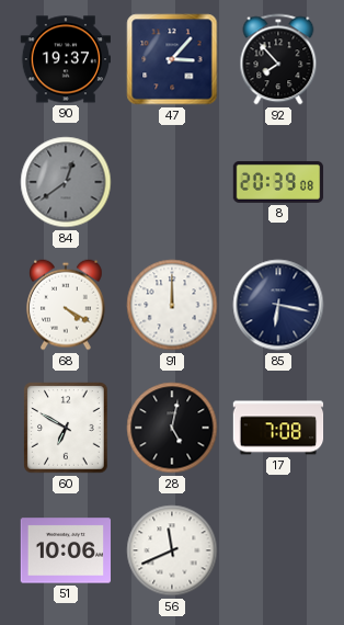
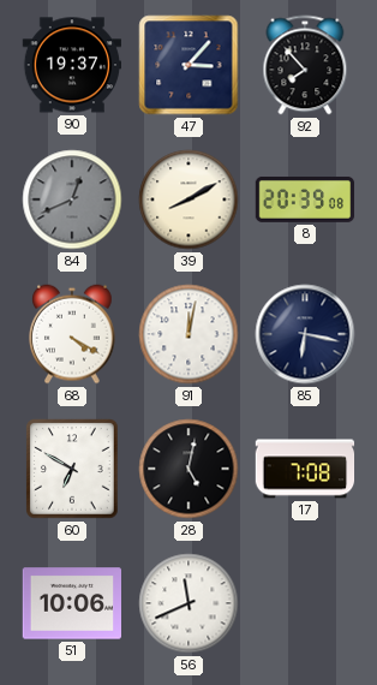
84: 12:39 -> 12:41
39: none -> 8:10
91: 12:00 -> 12:02
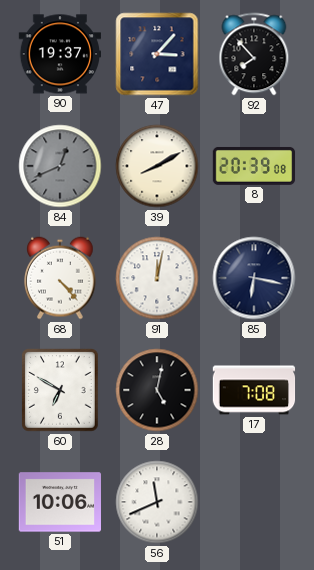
68: 4:20 -> 4:23
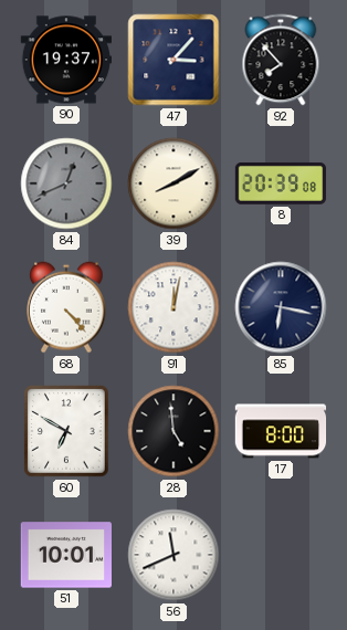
28: 5:02 -> 4:59
17: 7:08 -> 8:00
51: 10:06 -> 10:01
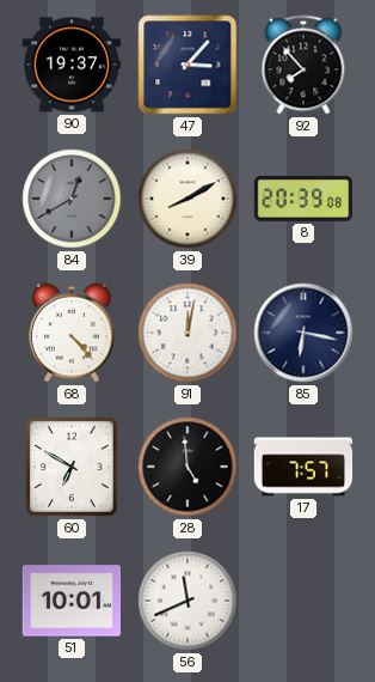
84: 12:41 -> 12:40
17: 8:00 -> 7:57
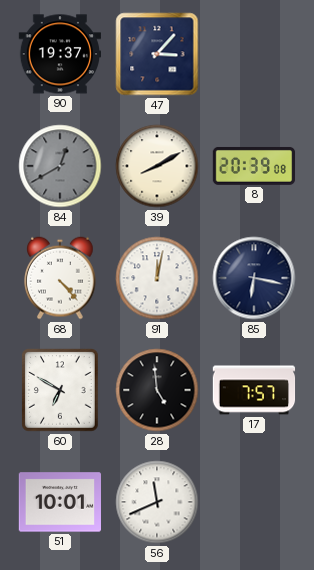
92: 7:53 -> none
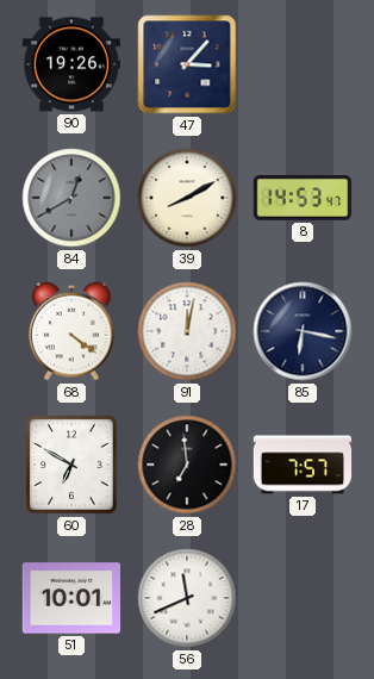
90: 19:37 -> 19:26
8: 20:39 -> 14:53
68: 4:23 -> 4:21
28: 4:59 -> 6:59
